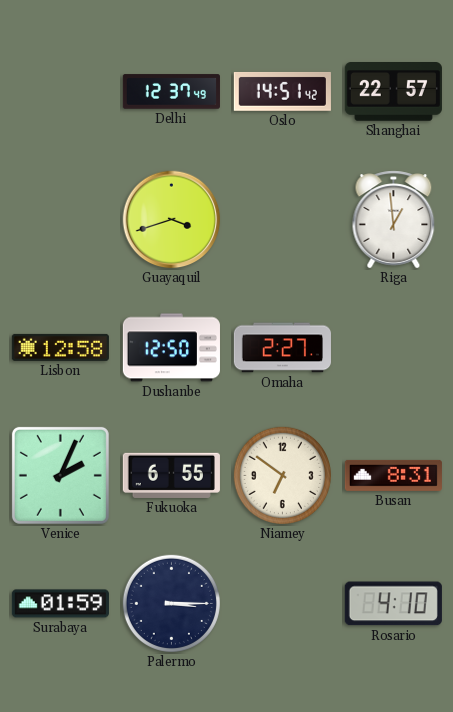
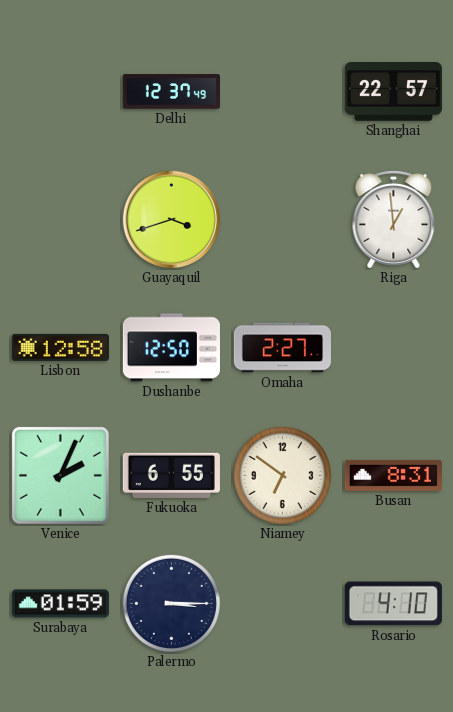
Oslo: 14:51 -> none
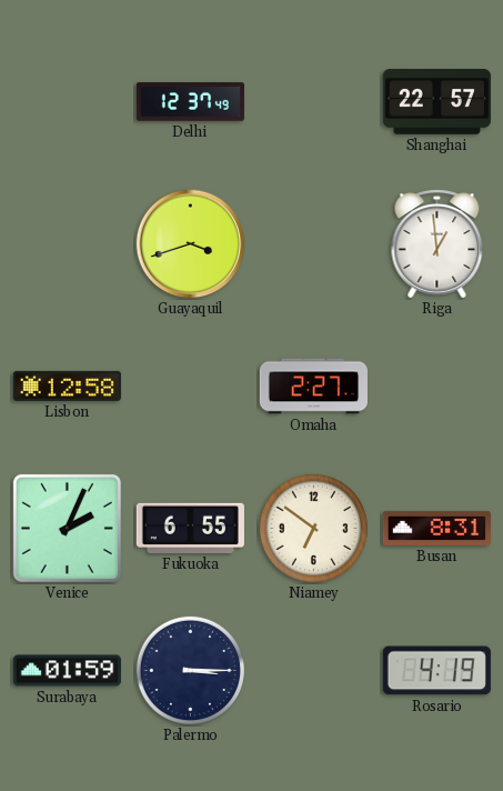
Dushanbe: 12:50 -> none
Rosario: 4:10 -> 4:19
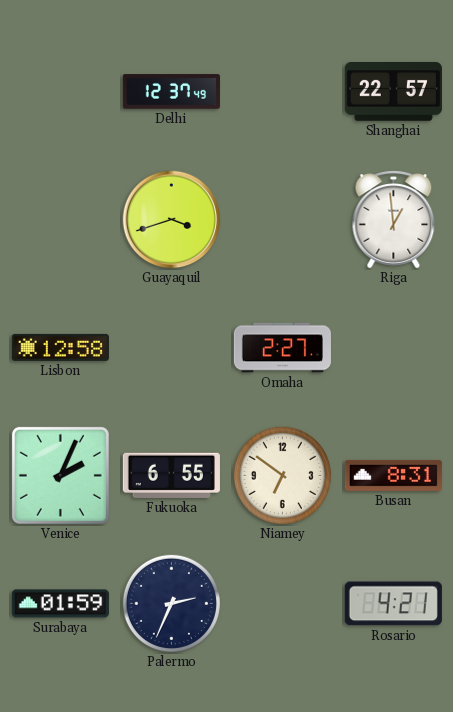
Palermo: 3:15 -> 2:34
Rosario: 4:19 -> 4:21
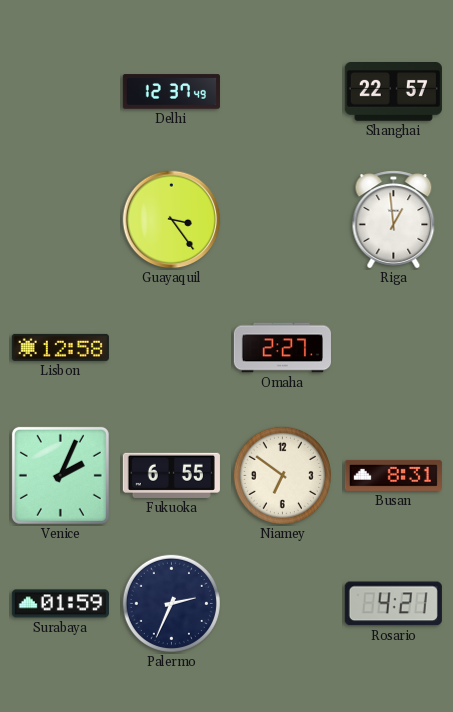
Guayaquil: 3:42 -> 3:24
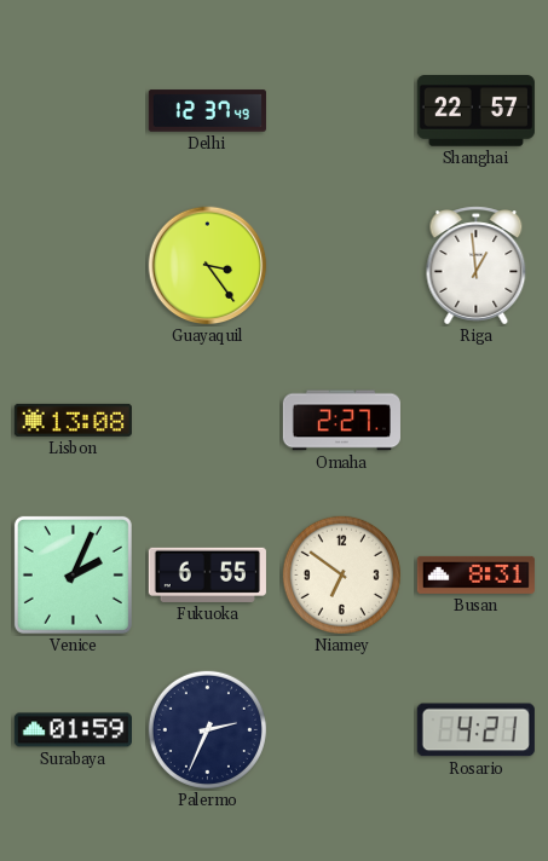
Lisbon: 12:58 -> 13:08
